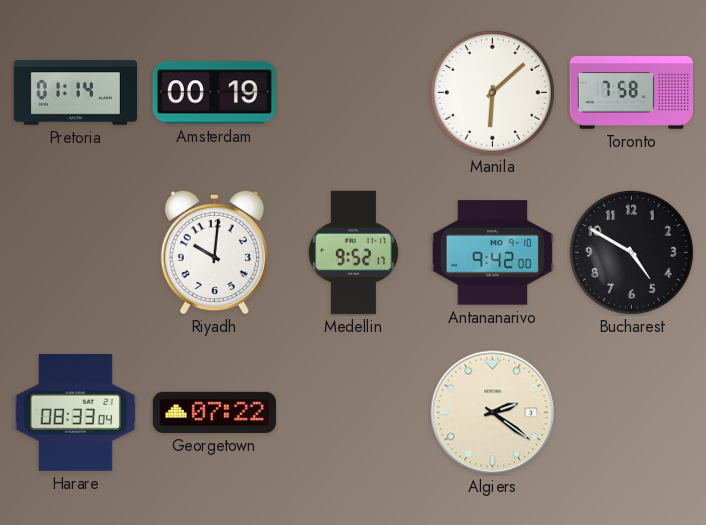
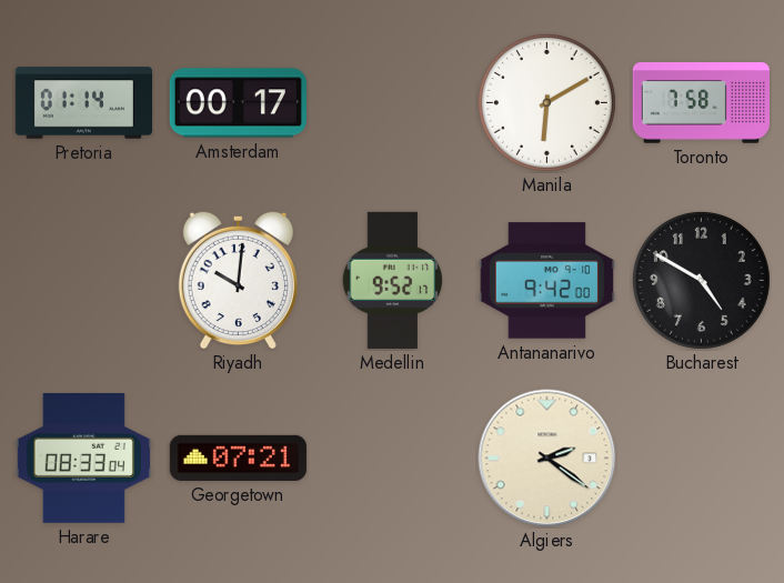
Amsterdam: 00:19 -> 00:17
Manila: 6:08 -> 6:10
Georgetown: 07:22 -> 07:21
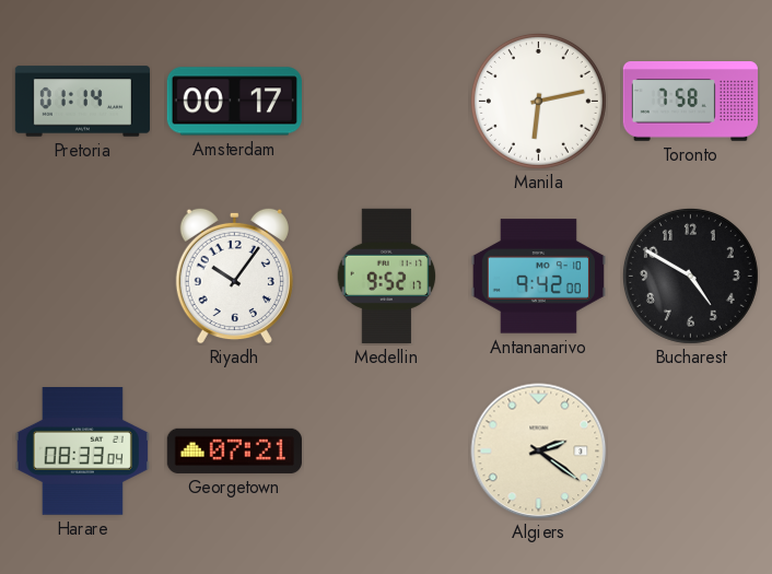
Manila: 6:10 -> 6:13
Riyadh: 10:01 -> 10:06
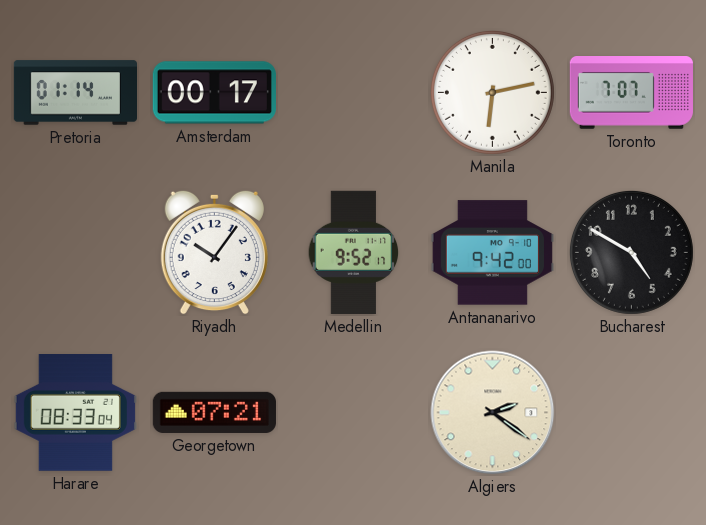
Toronto: 7:58 -> 7:07
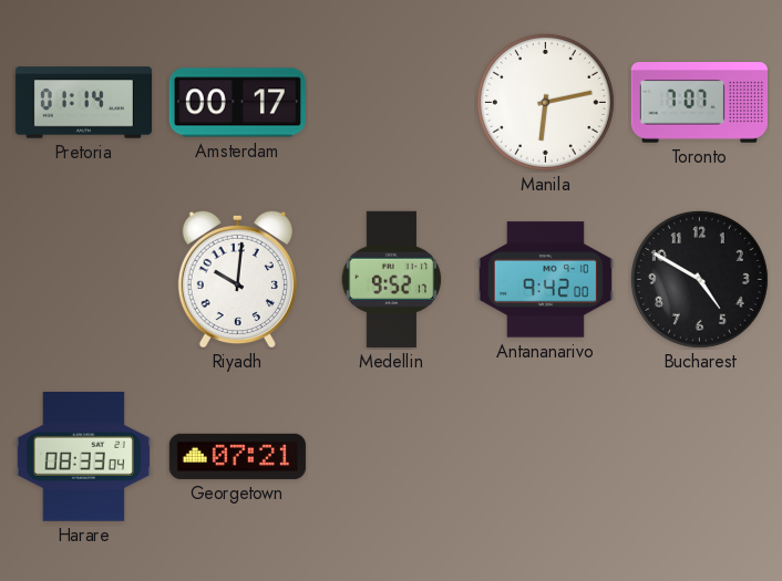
Riyadh: 10:06 -> 10:01
Algiers: 2:21 -> none
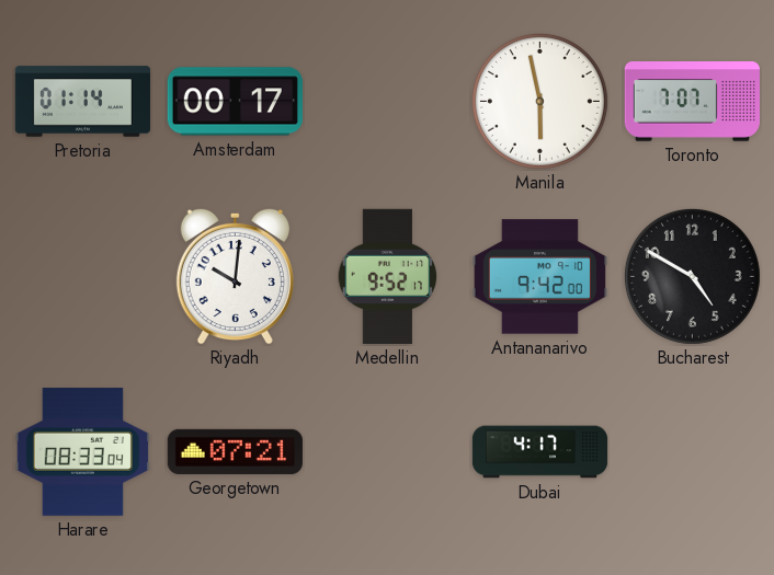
Manila: 6:13 -> 5:58
Dubai: none -> 4:17
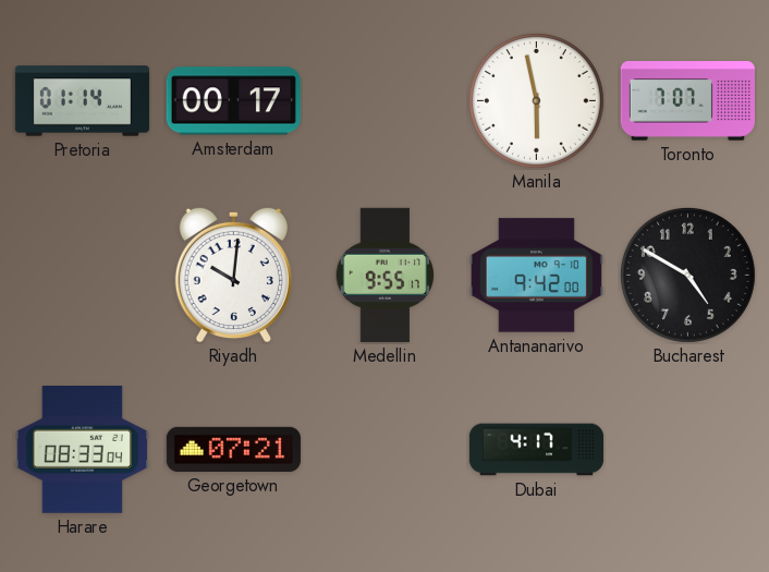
Medellin: 9:52 -> 9:55
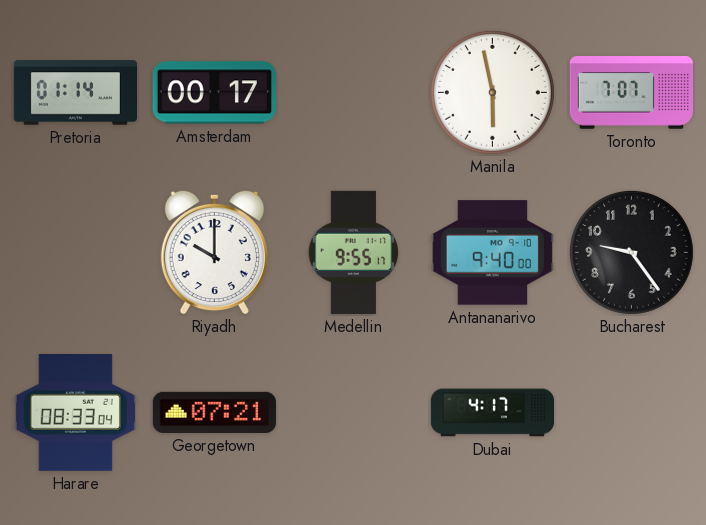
Riyadh: 10:01 -> 10:00
Antananarivo: 9:42 -> 9:40
Bucharest: 4:50 -> 9:24
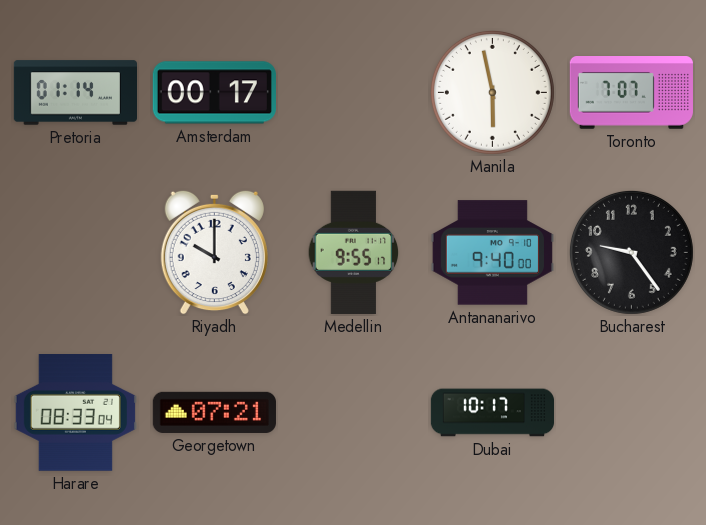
Dubai: 4:17 -> 10:17
